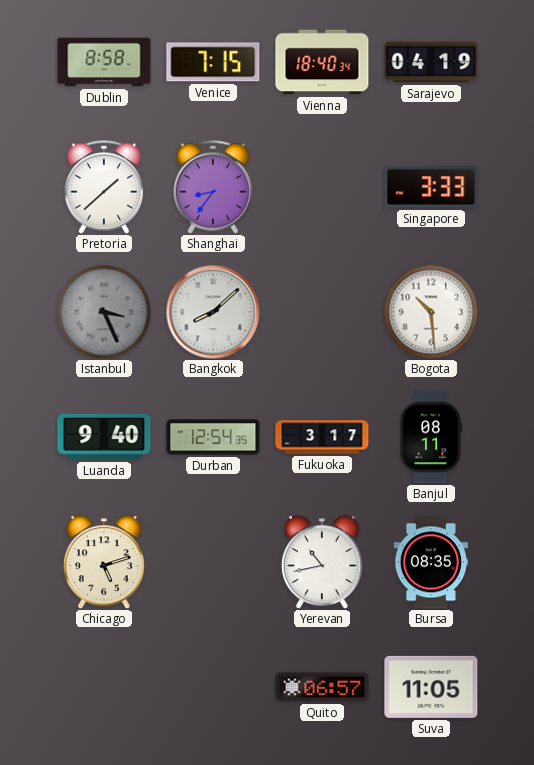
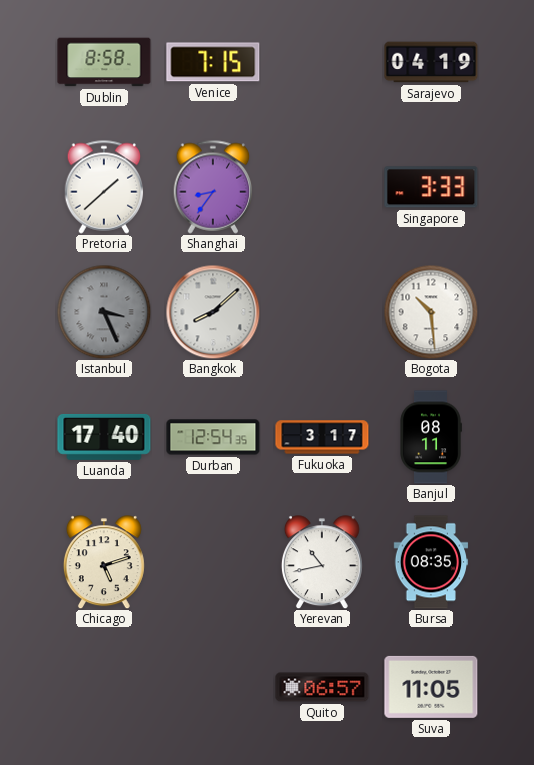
Vienna: 18:40 -> none
Luanda: 9:40 -> 17:40
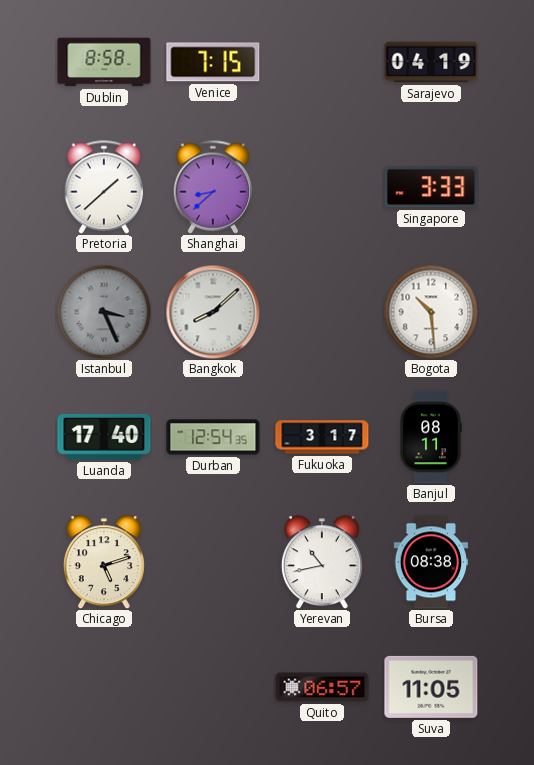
Shanghai: 8:36 -> 8:38
Bursa: 08:35 -> 08:38
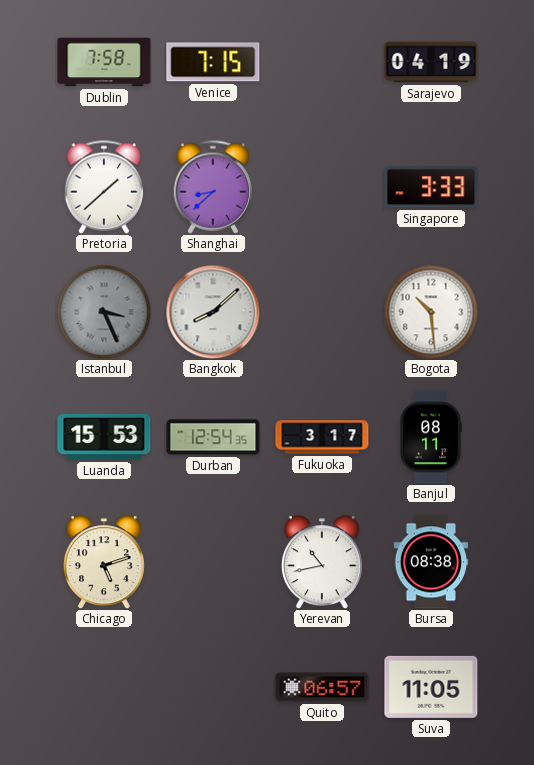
Dublin: 8:58 -> 7:58
Luanda: 17:40 -> 15:53
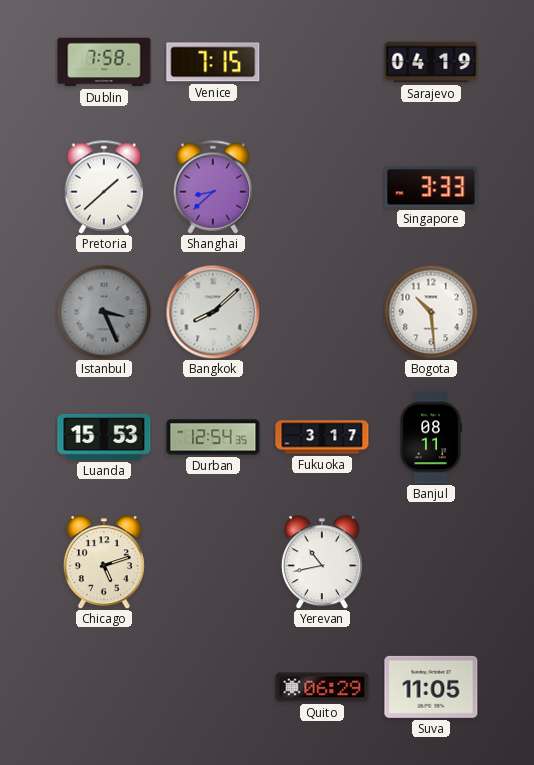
Bursa: 08:38 -> none
Quito: 06:57 -> 06:29
